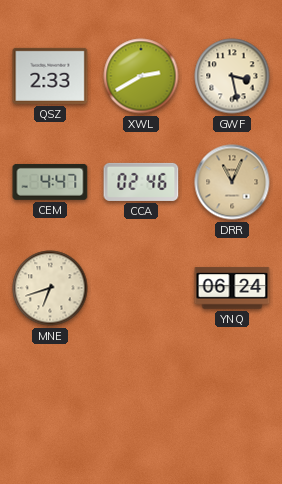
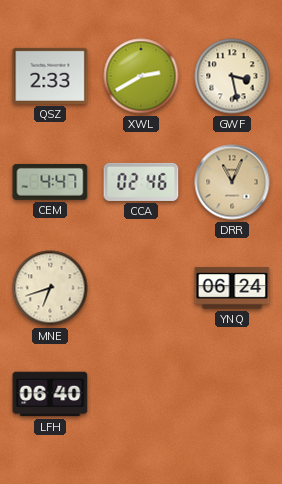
LFH: none -> 06:40
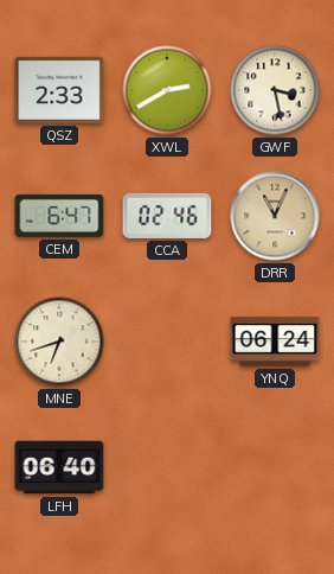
CEM: 4:47 -> 6:47
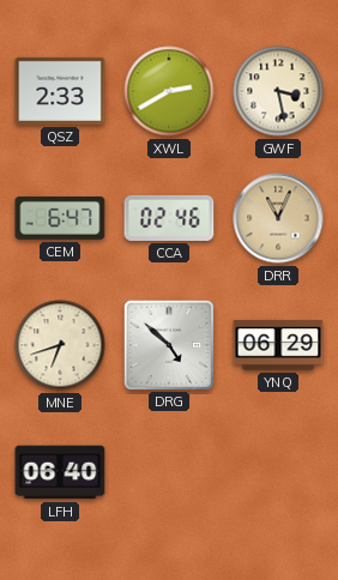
DRG: none -> 4:52
YNQ: 06:24 -> 06:29
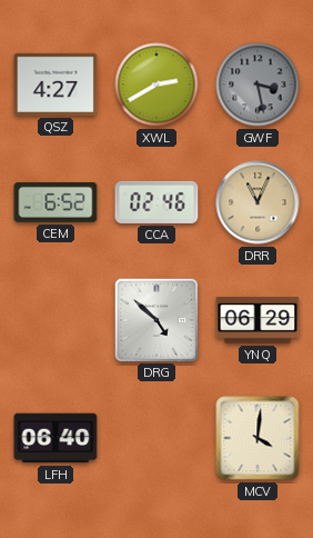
QSZ: 2:33 -> 4:27
GWF dial: cream -> grey
CEM: 6:47 -> 6:52
MNE: 6:42 -> none
MCV: none -> 4:01
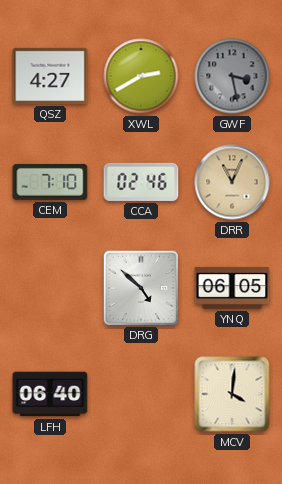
CEM: 6:52 -> 7:10
YNQ: 06:29 -> 06:05
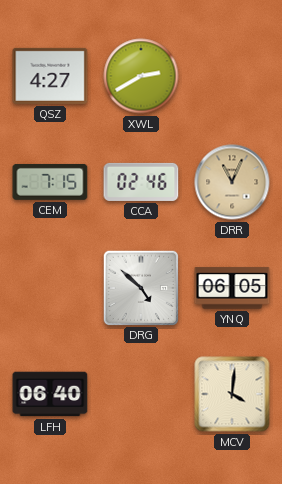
GWF: 3:28 -> none
CEM: 7:10 -> 7:15
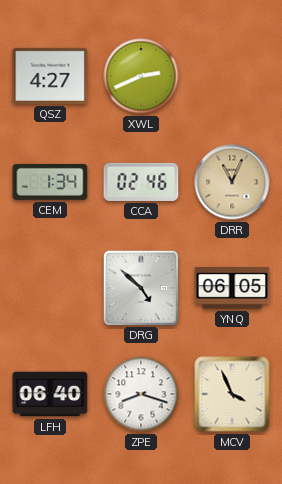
XWL: 2:40 -> 2:41
CEM: 7:15 -> 1:34
ZPE: none -> 8:18
MCV: 4:01 -> 3:56
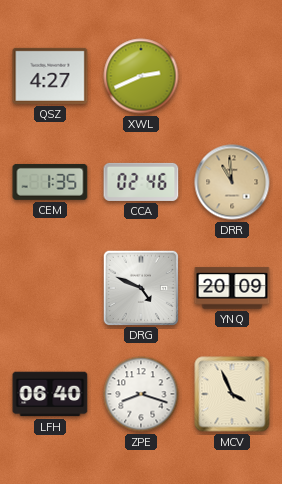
CEM: 1:34 -> 1:35
DRR: 11:04 -> 10:59
DRG: 4:52 -> 4:49
YNQ: 06:05 -> 20:09
